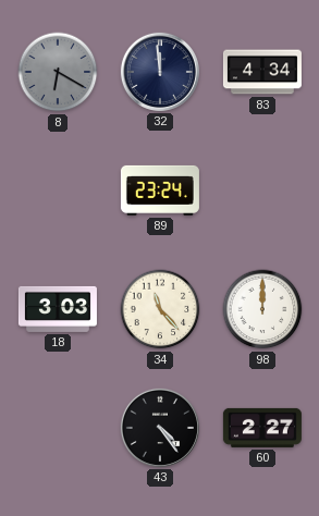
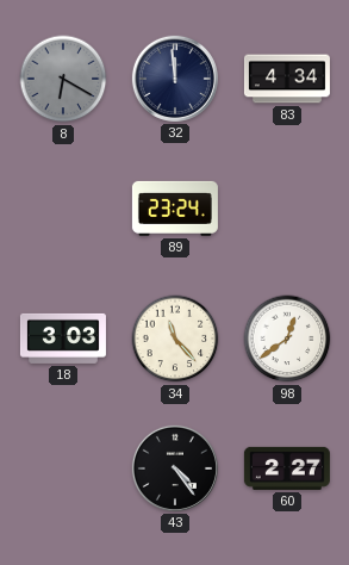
98: 12:00 -> 12:39
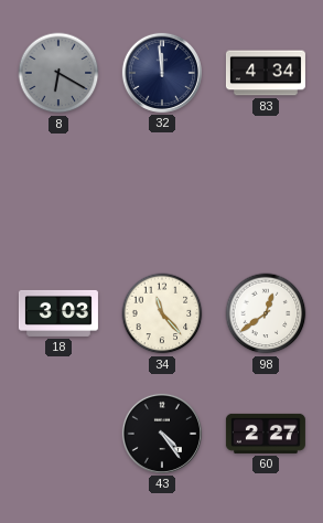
89: 23:24 -> none
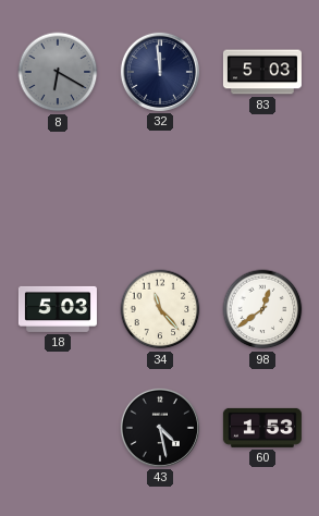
83: 4:34 -> 5:03
18: 3:03 -> 5:03
43: 4:24 -> 4:28
60: 2:27 -> 1:53
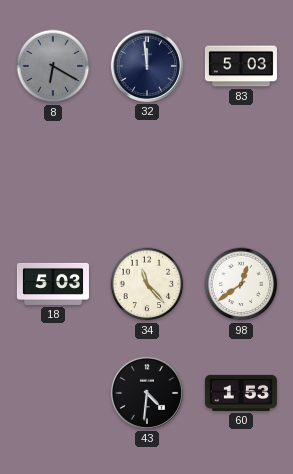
43: 4:28 -> 4:31
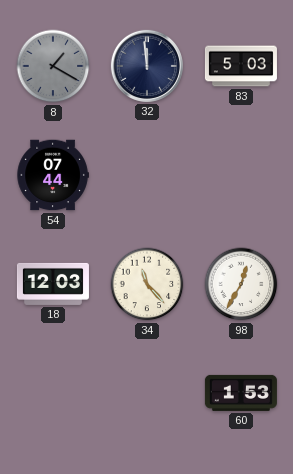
8: 6:20 -> 1:20
54: none -> 07:44
18: 5:03 -> 12:03
98: 12:39 -> 12:35
43: 4:31 -> none
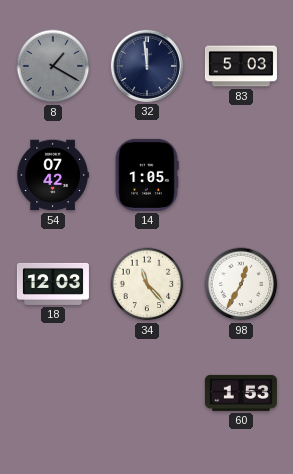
54: 07:44 -> 07:42
14: none -> 1:05
